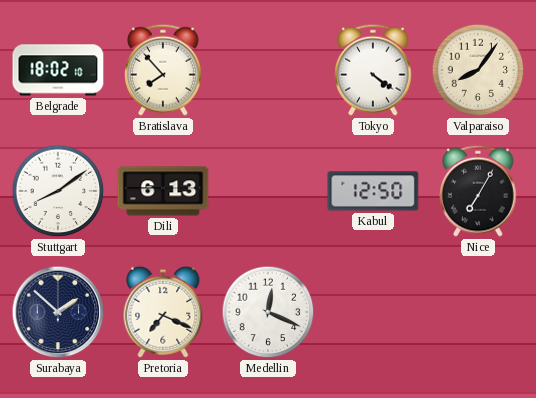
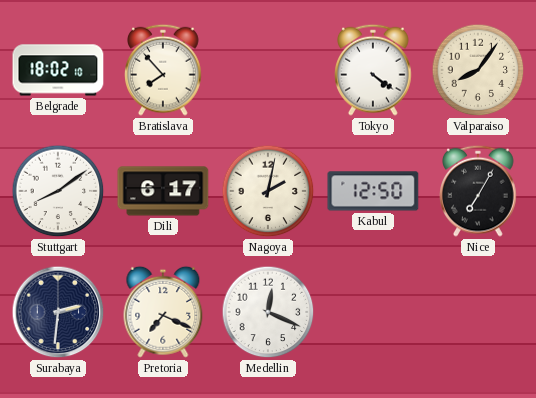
Dili: 6:13 -> 6:17
Nagoya: none -> 2:02
Surabaya: 1:52 -> 2:31
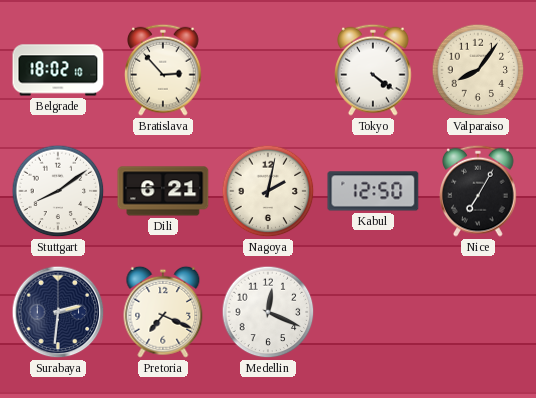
Bratislava: 7:53 -> 2:53
Dili: 6:17 -> 6:21
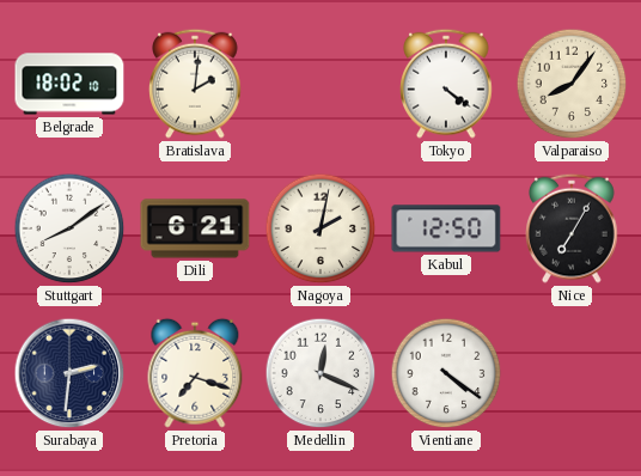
Bratislava: 2:53 -> 2:01
Pretoria: 7:19 -> 7:18
Vientiane: none -> 4:21
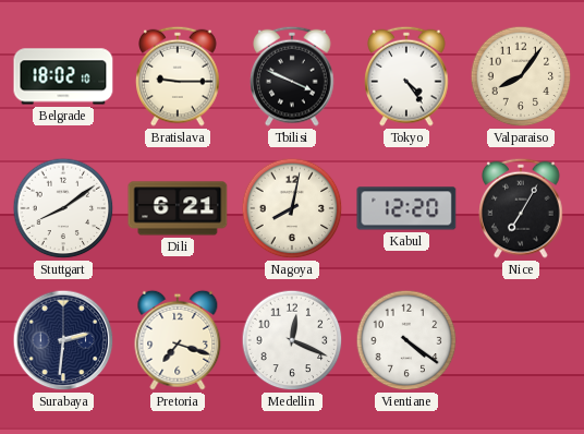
Bratislava: 2:01 -> 9:15
Tbilisi: none -> 3:49
Tokyo: 4:21 -> 4:24
Nagoya: 2:02 -> 8:02
Kabul: 12:50 -> 12:20
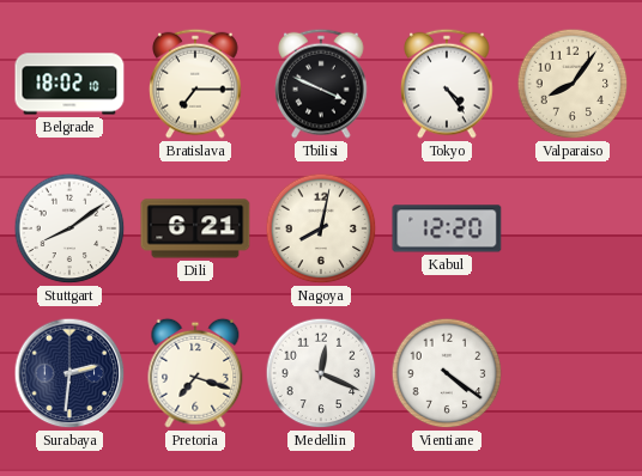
Bratislava: 9:15 -> 7:15
Nice: 7:05 -> none
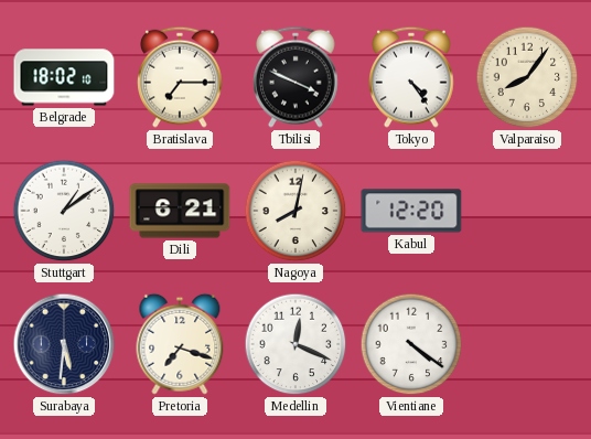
Stuttgart: 8:09 -> 1:09
Surabaya: 2:31 -> 5:31
